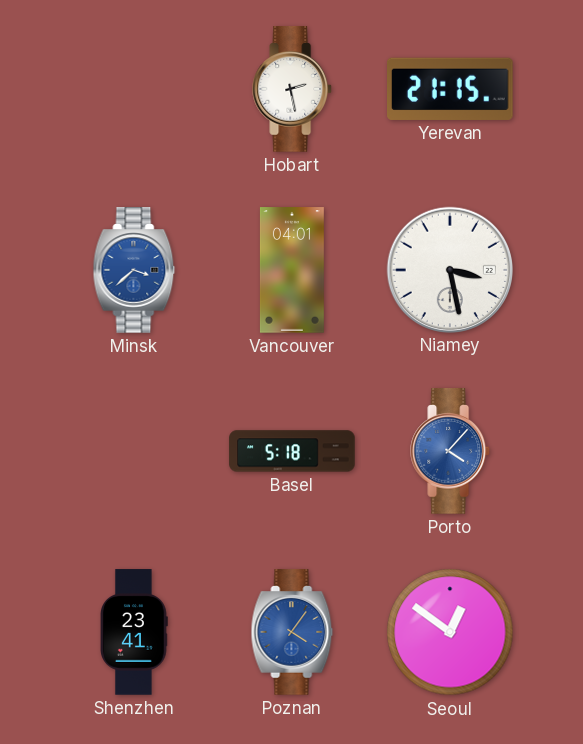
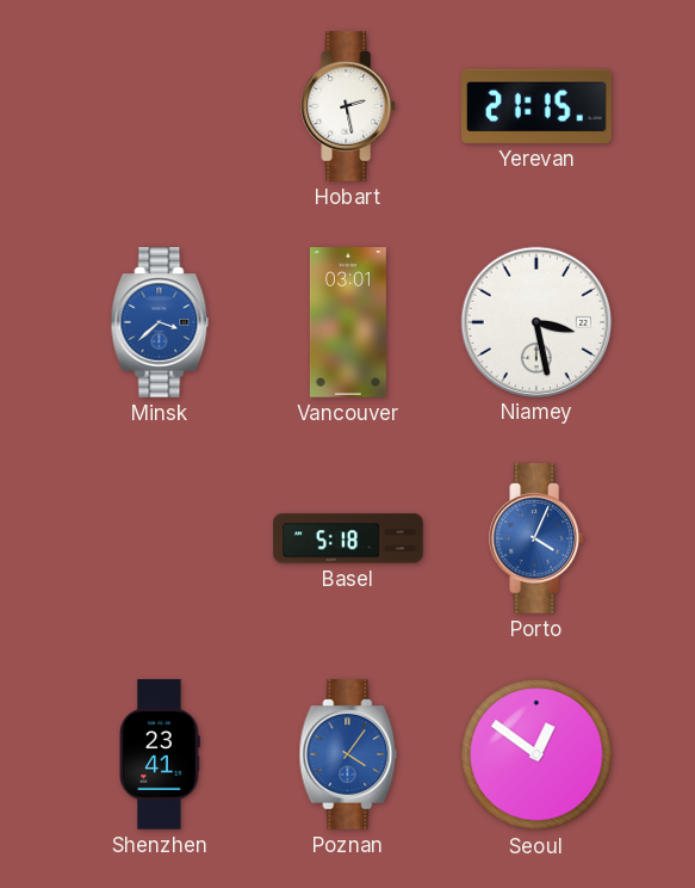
Vancouver: 04:01 -> 03:01
Porto: 4:07 -> 4:04
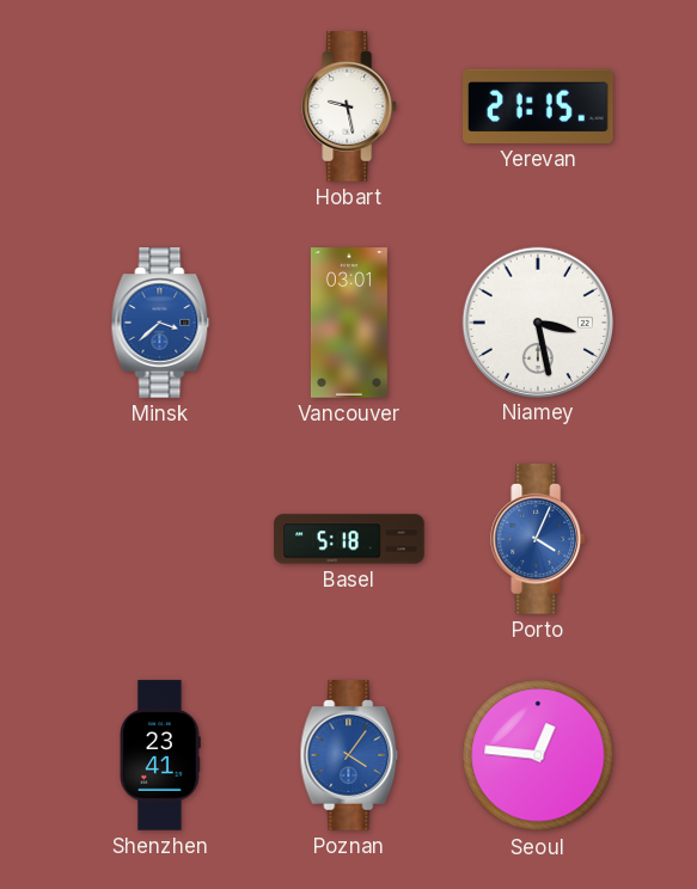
Hobart: 2:28 -> 9:28
Seoul: 12:51 -> 12:46
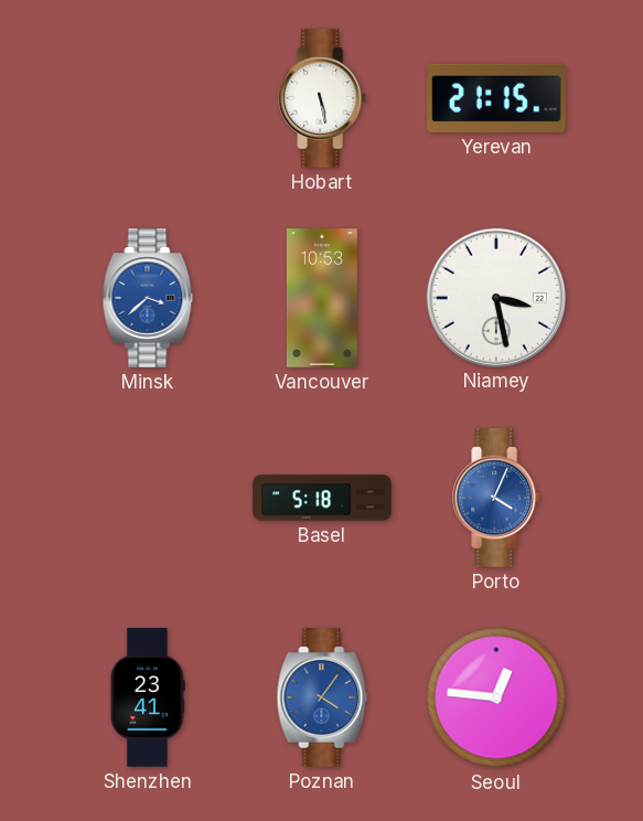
Hobart: 9:28 -> 5:28
Vancouver: 03:01 -> 10:53
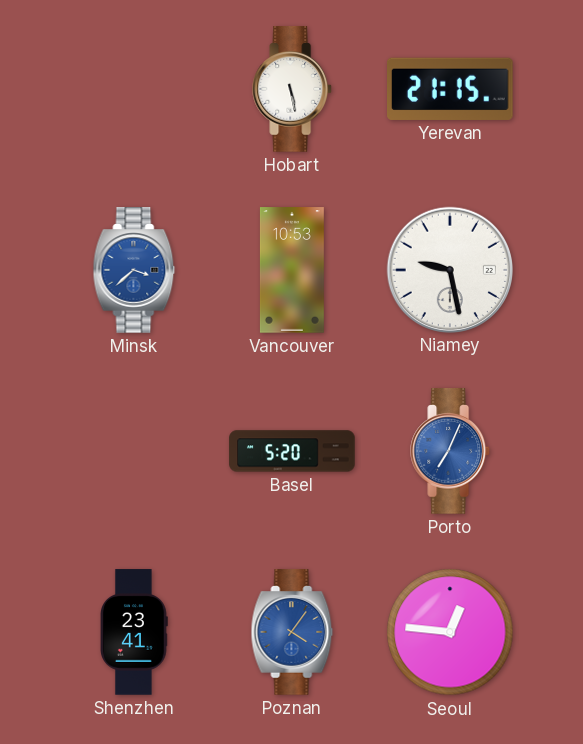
Niamey: 3:28 -> 9:28
Basel: 5:18 -> 5:20
Porto: 4:04 -> 7:04
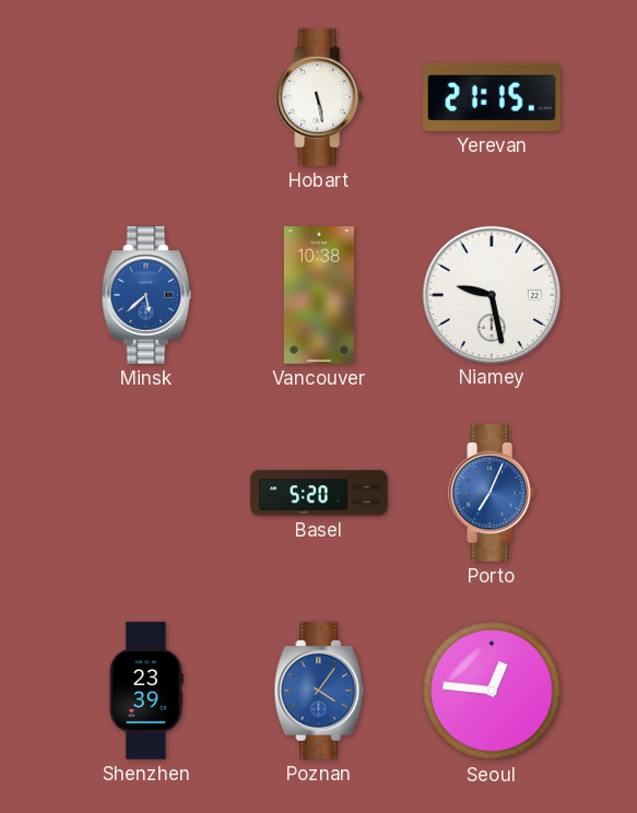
Minsk: 3:38 -> 5:38
Vancouver: 10:53 -> 10:38
Shenzhen: 23:41 -> 23:39
